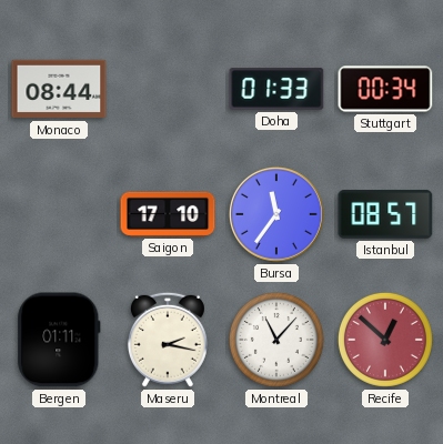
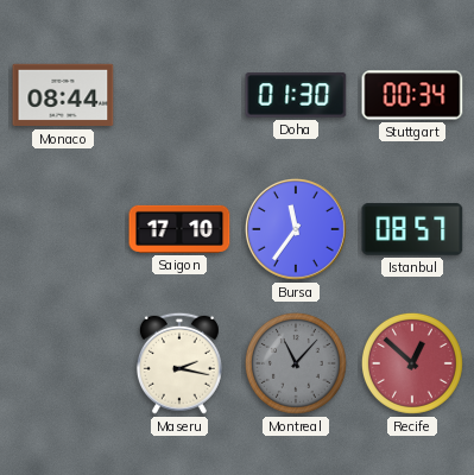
Doha: 01:33 -> 01:30
Bergen: 01:11 -> none
Montreal dial: white -> grey
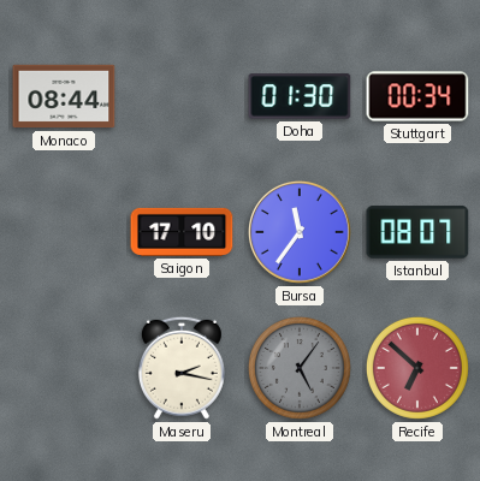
Istanbul: 08:57 -> 08:07
Montreal: 11:07 -> 5:06
Recife: 12:52 -> 6:52
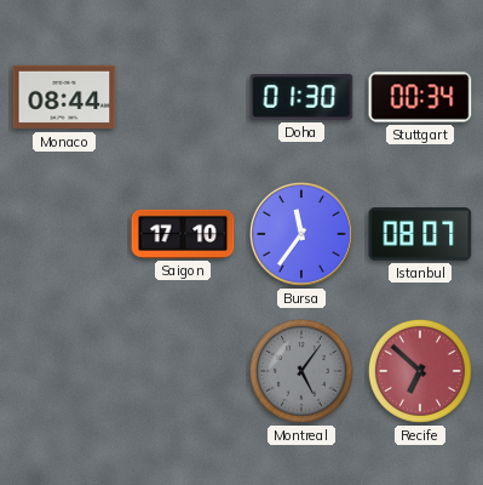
Maseru: 2:17 -> none
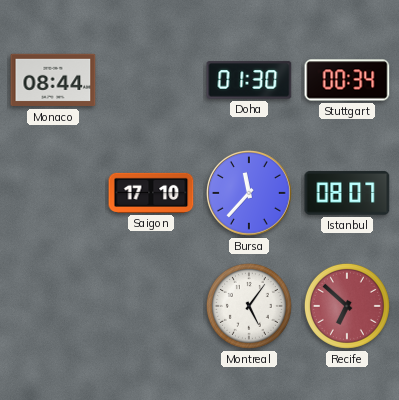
Bursa: 11:36 -> 11:37
Montreal dial: grey -> white
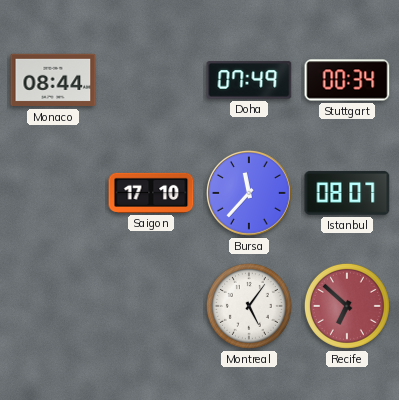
Doha: 01:30 -> 07:49
